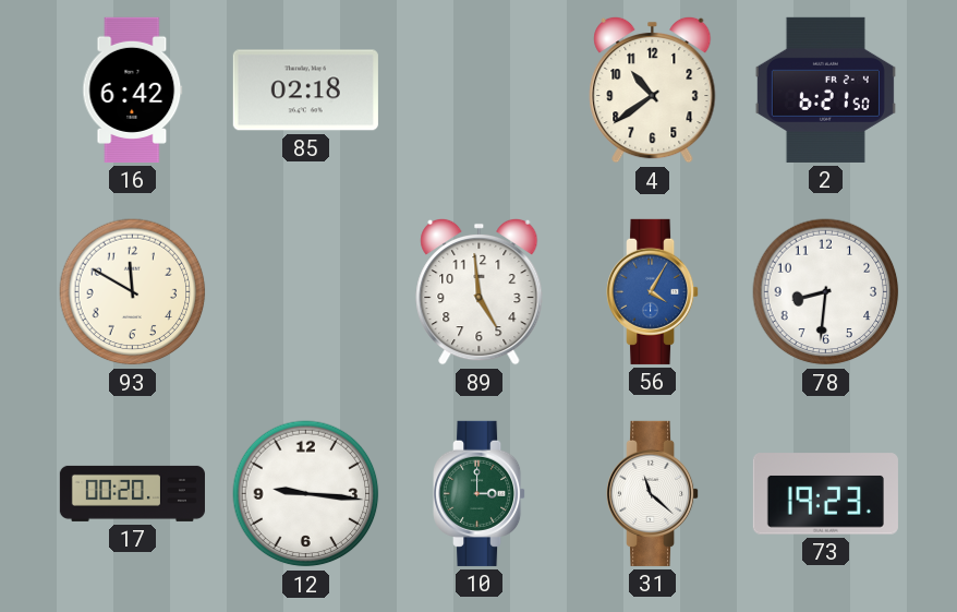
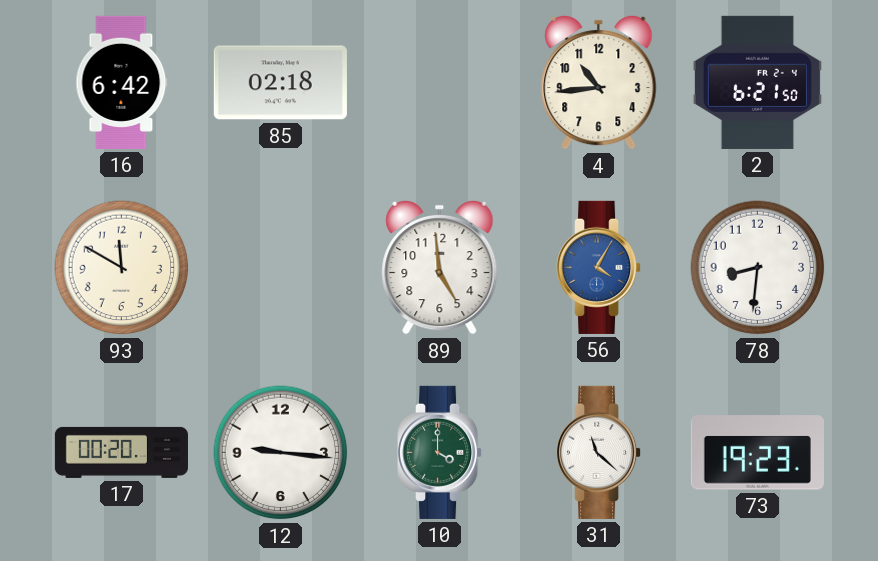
4: 10:39 -> 10:44
10: 3:00 -> 4:00
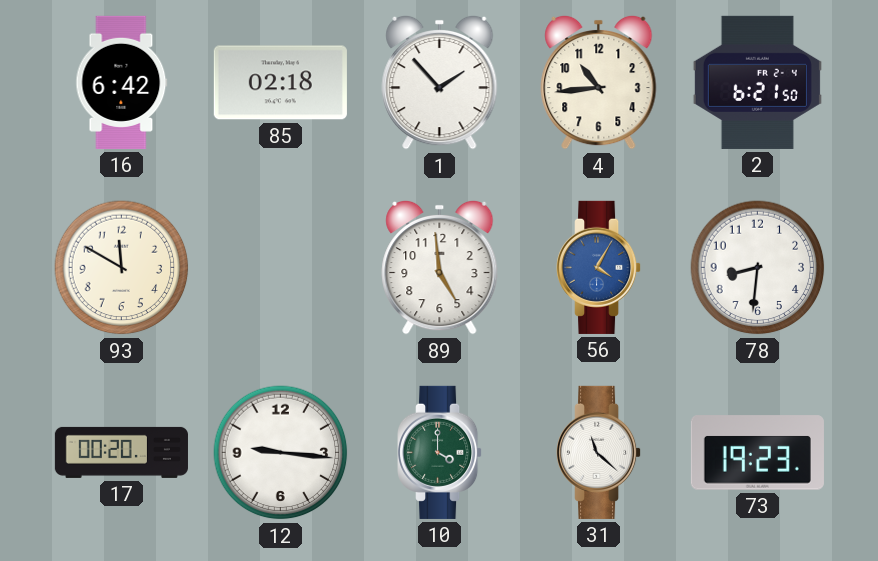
1: none -> 1:53
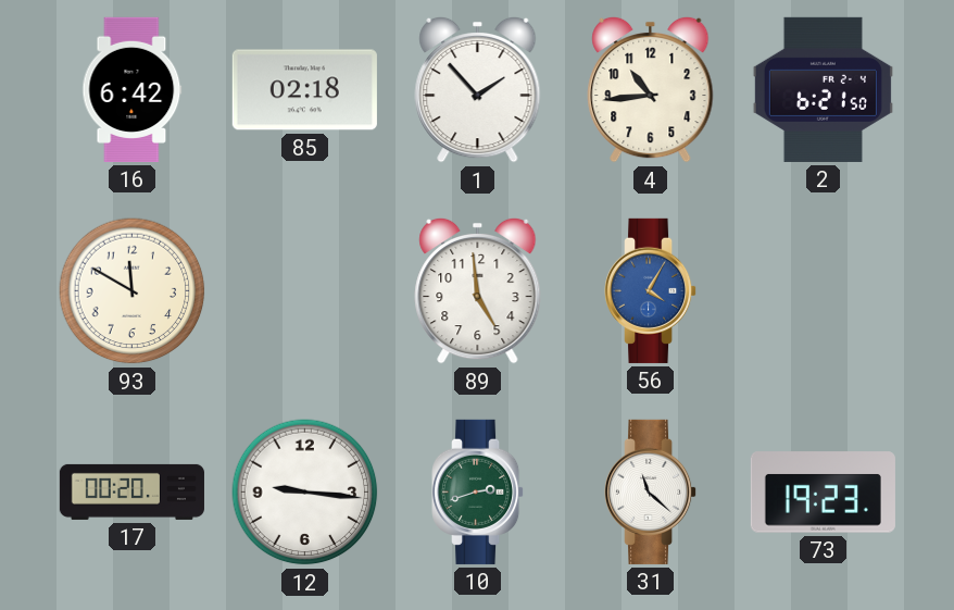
78: 8:31 -> none
10: 4:00 -> 2:42
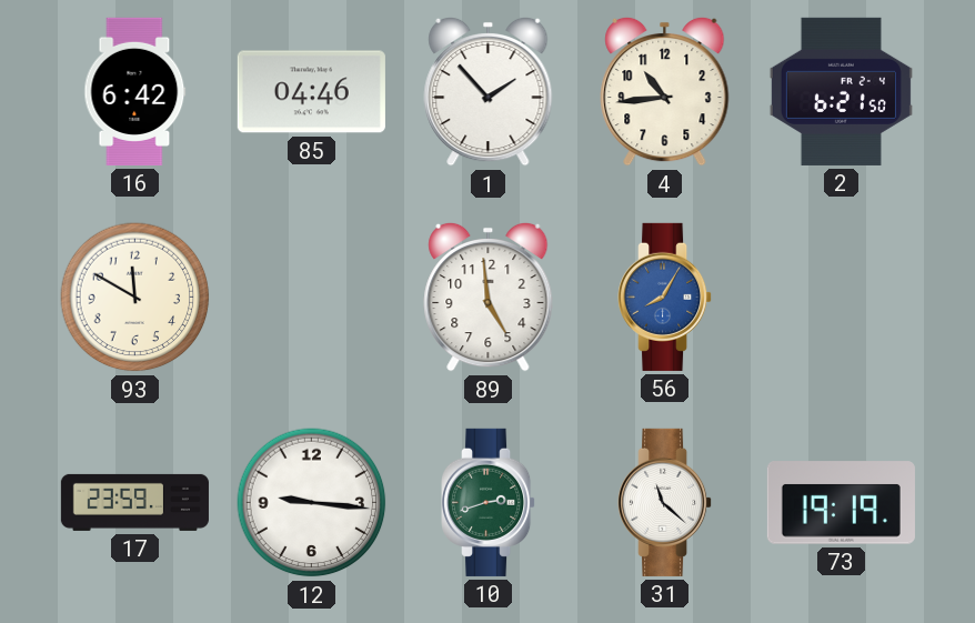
85: 02:18 -> 04:46
56: 4:05 -> 8:05
17: 00:20 -> 23:59
73: 19:23 -> 19:19
